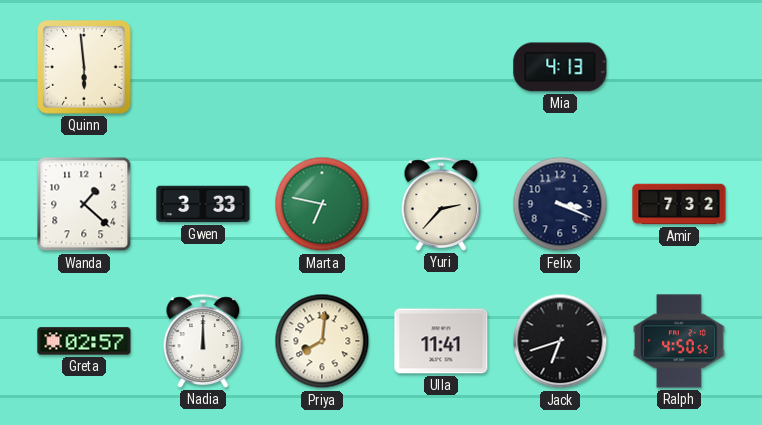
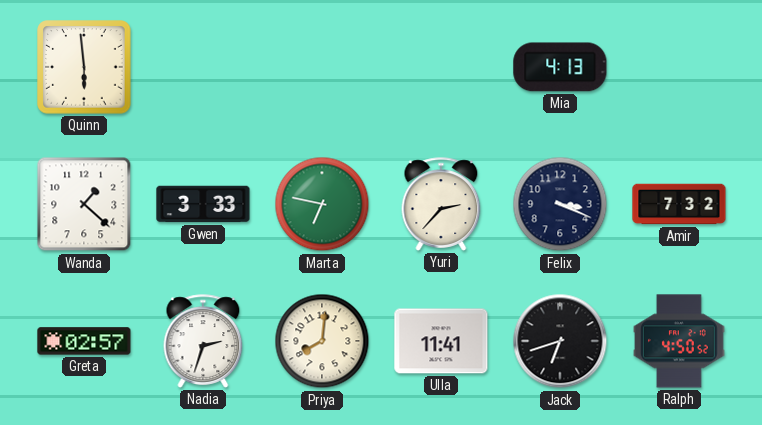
Nadia: 12:00 -> 2:33
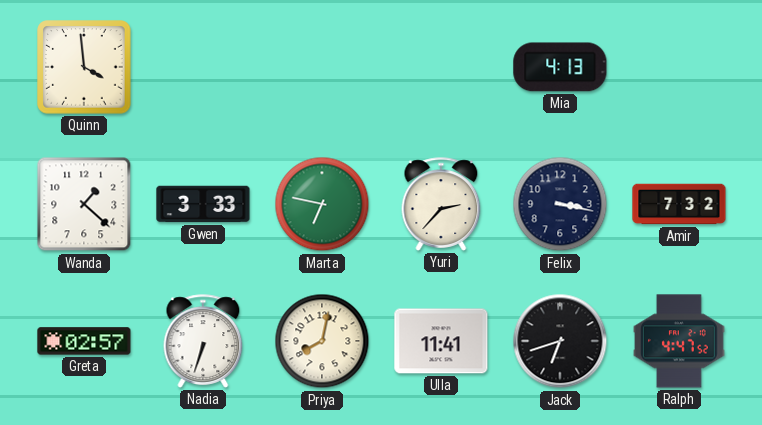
Quinn: 5:59 -> 3:59
Felix: 3:19 -> 3:17
Nadia: 2:33 -> 6:33
Priya: 8:01 -> 8:02
Ralph: 4:50 -> 4:47
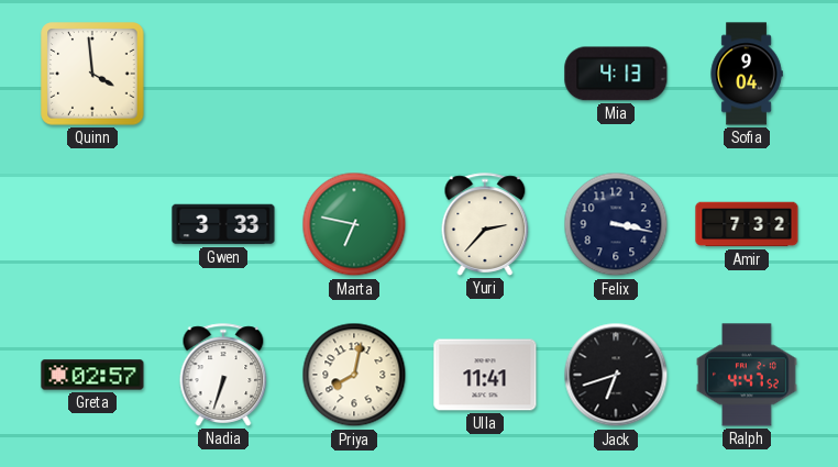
Sofia: none -> 9:04
Wanda: 1:22 -> none
